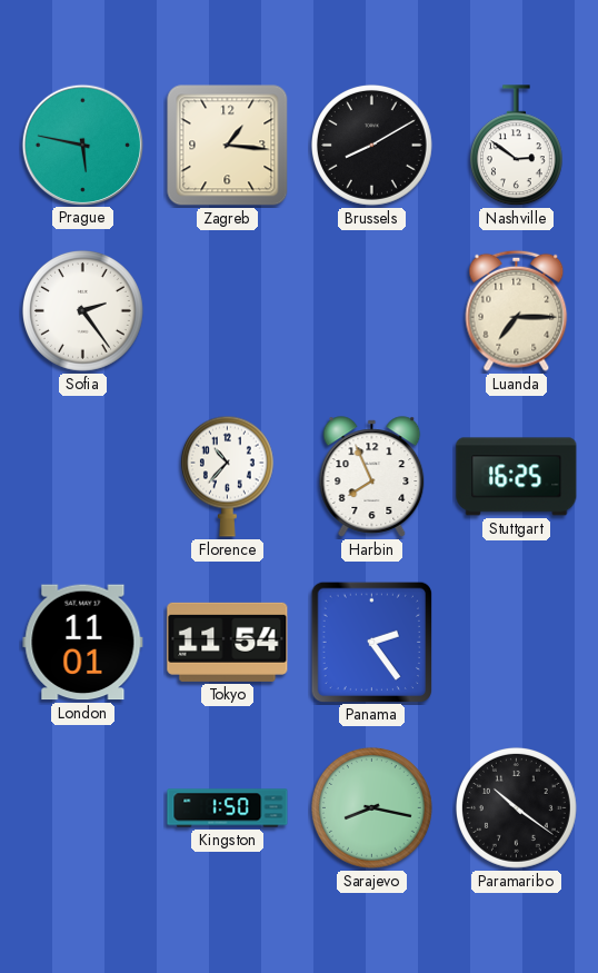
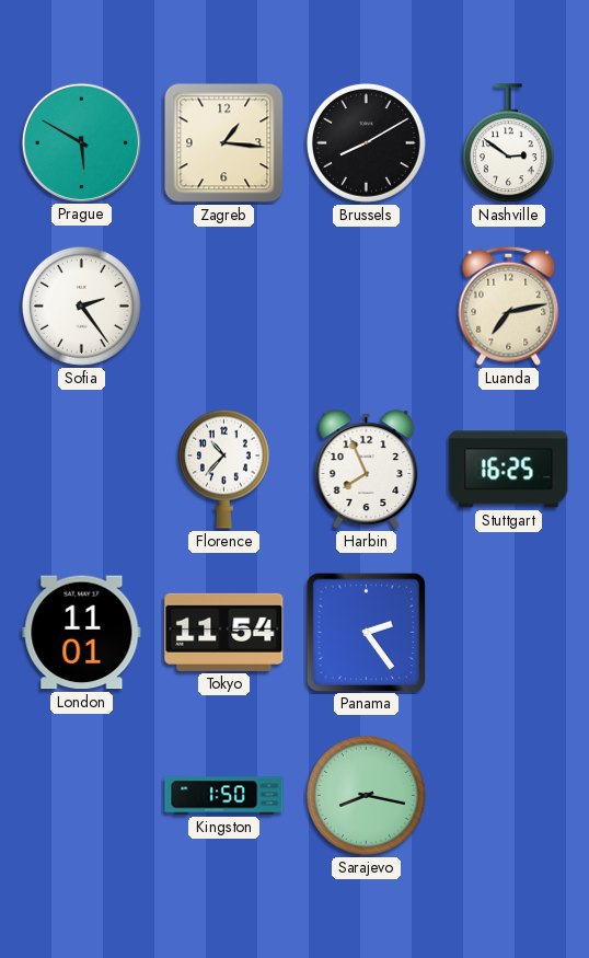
Prague: 5:47 -> 5:50
Luanda: 7:15 -> 7:13
Paramaribo: 10:21 -> none
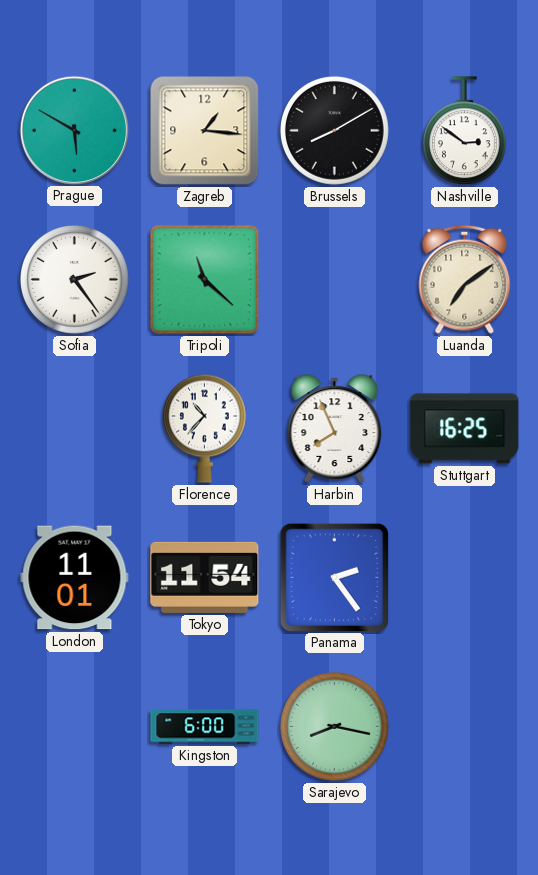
Tripoli: none -> 11:22
Luanda: 7:13 -> 7:09
Kingston: 1:50 -> 6:00
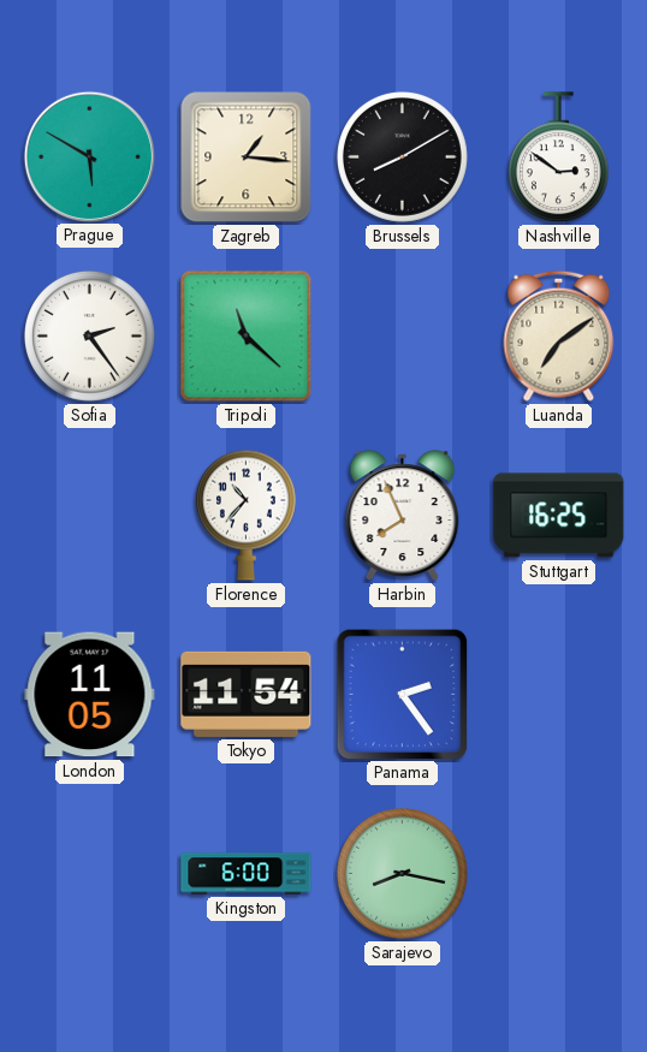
London: 11:01 -> 11:05
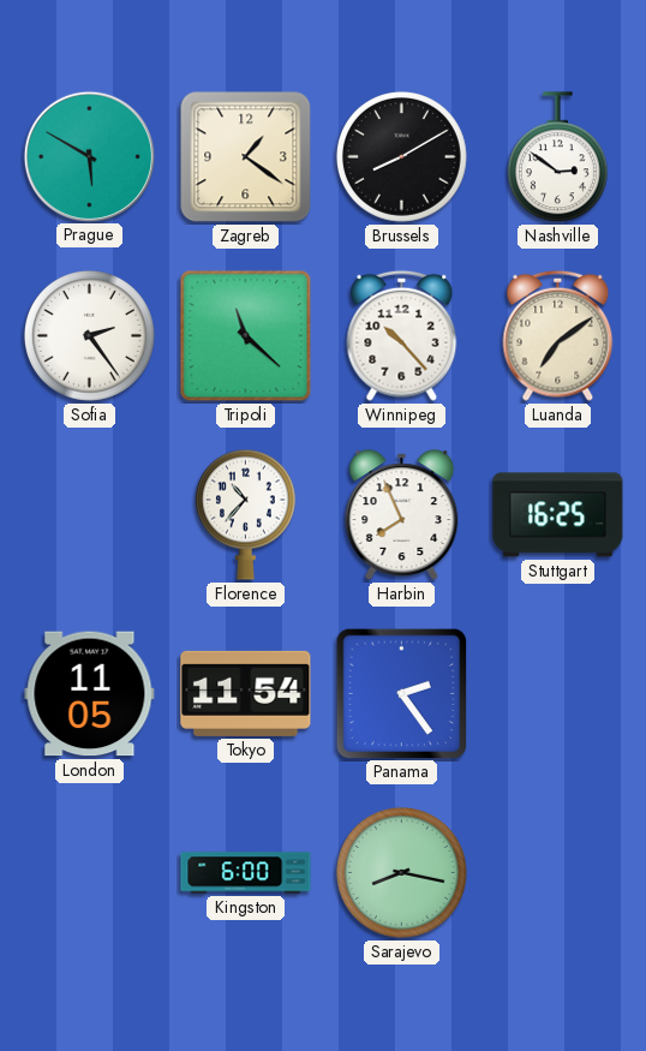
Zagreb: 1:16 -> 1:21
Winnipeg: none -> 10:23
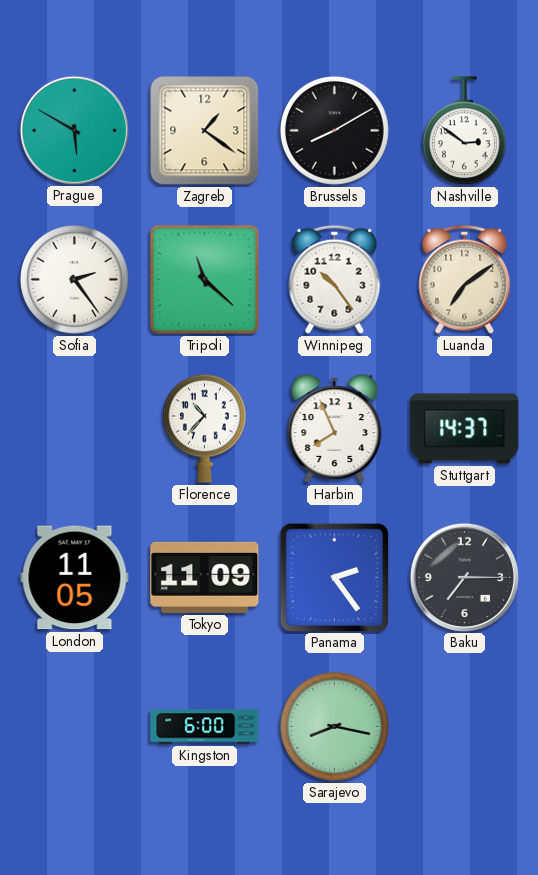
Winnipeg: 10:23 -> 10:24
Stuttgart: 16:25 -> 14:37
Tokyo: 11:54 -> 11:09
Baku: none -> 7:15
